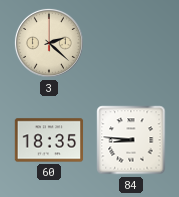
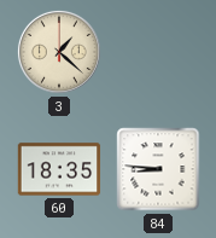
3: 2:22 -> 1:22
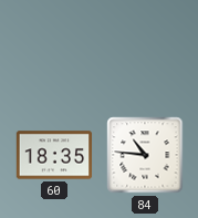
3: 1:22 -> none
84: 8:46 -> 10:46
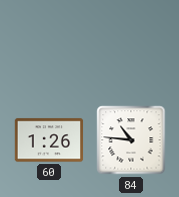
60: 18:35 -> 1:26
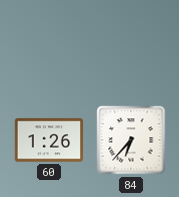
84: 10:46 -> 6:37
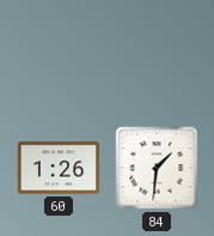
84: 6:37 -> 1:31
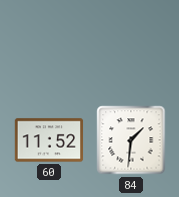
60: 1:26 -> 11:52
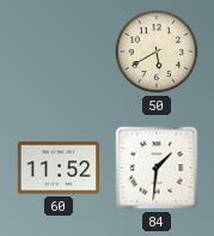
50: none -> 5:40
